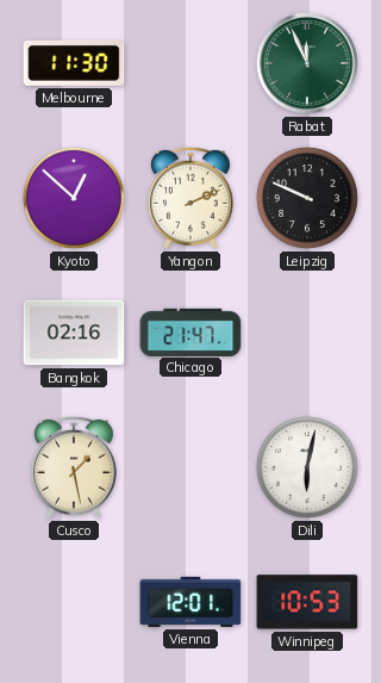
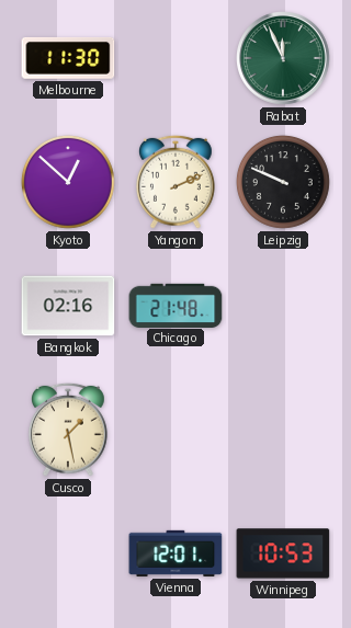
Chicago: 21:47 -> 21:48
Dili: 6:02 -> none
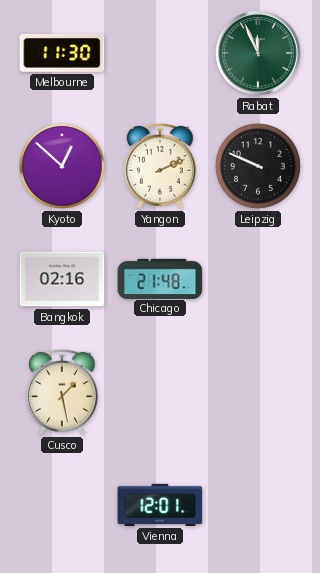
Winnipeg: 10:53 -> none
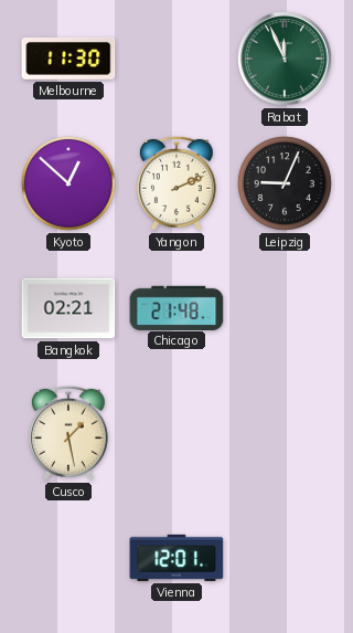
Leipzig: 9:49 -> 9:04
Bangkok: 02:16 -> 02:21
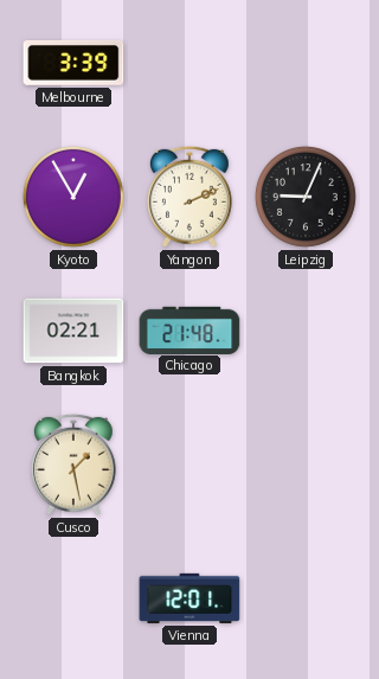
Melbourne: 11:30 -> 3:39
Rabat: 11:56 -> none
Kyoto: 12:52 -> 12:55
